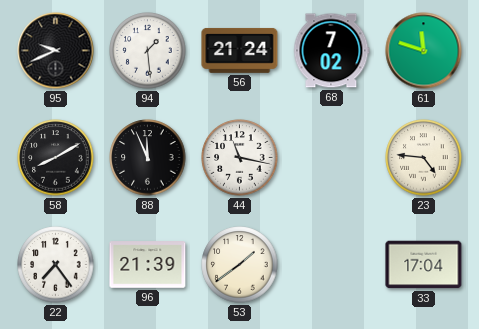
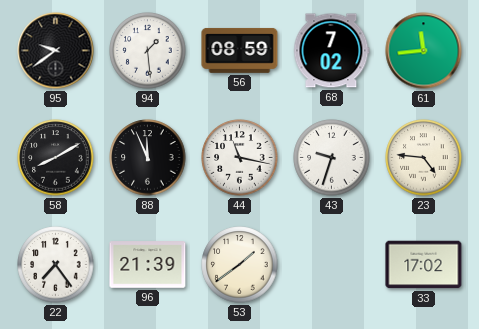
95: 9:41 -> 9:39
56: 21:24 -> 08:59
61: 11:48 -> 11:44
43: none -> 9:33
33: 17:04 -> 17:02
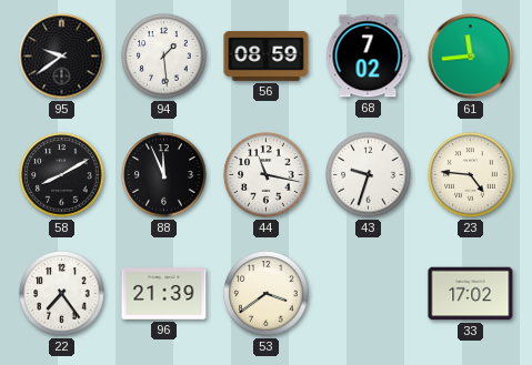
53: 1:39 -> 3:39
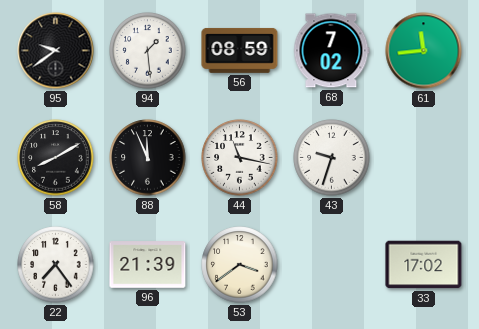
23: 4:46 -> none
